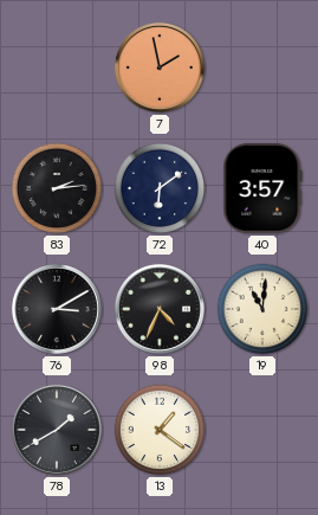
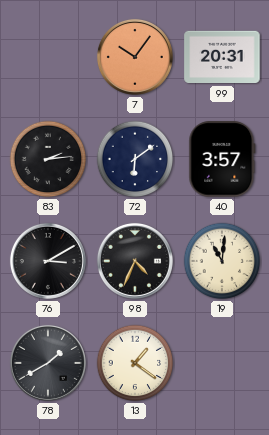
7: 1:58 -> 10:06
99: none -> 20:31
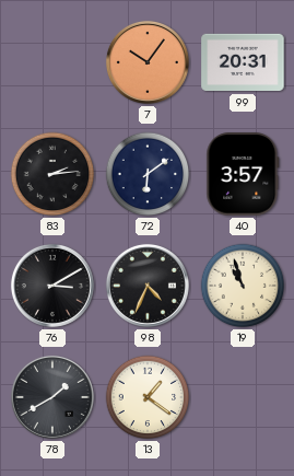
19: 11:01 -> 10:57
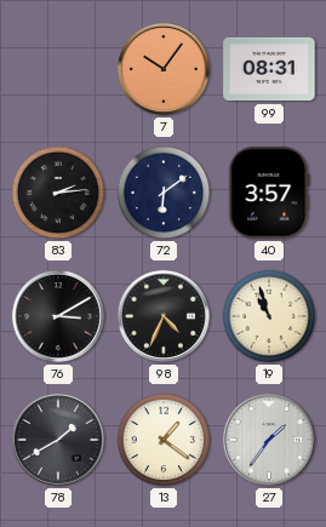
99: 20:31 -> 08:31
27: none -> 1:36
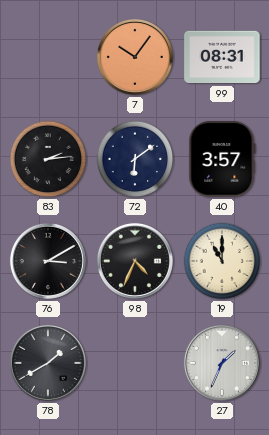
19: 10:57 -> 11:00
13: 1:21 -> none
27: 1:36 -> 1:34
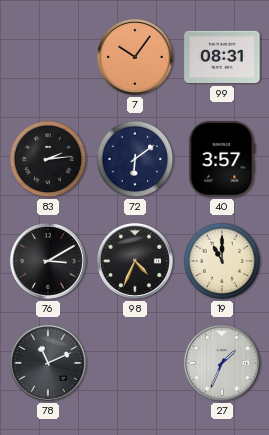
78: 1:40 -> 11:11
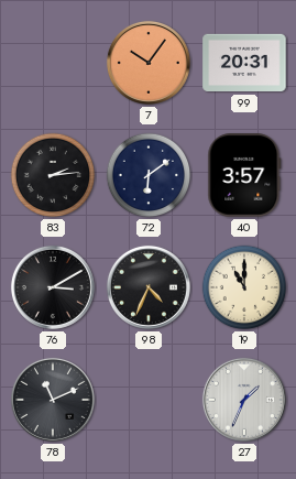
99: 08:31 -> 20:31
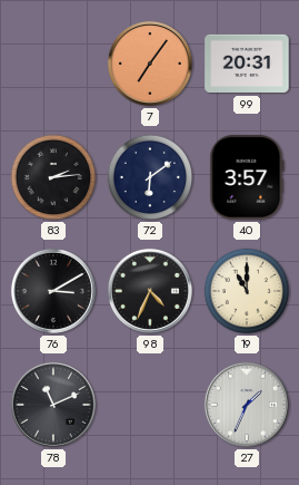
7: 10:06 -> 7:06
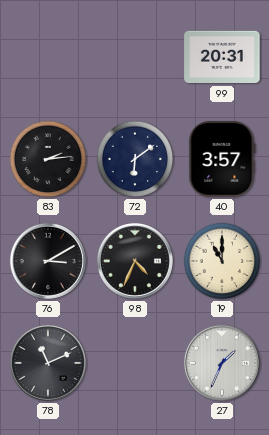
7: 7:06 -> none
